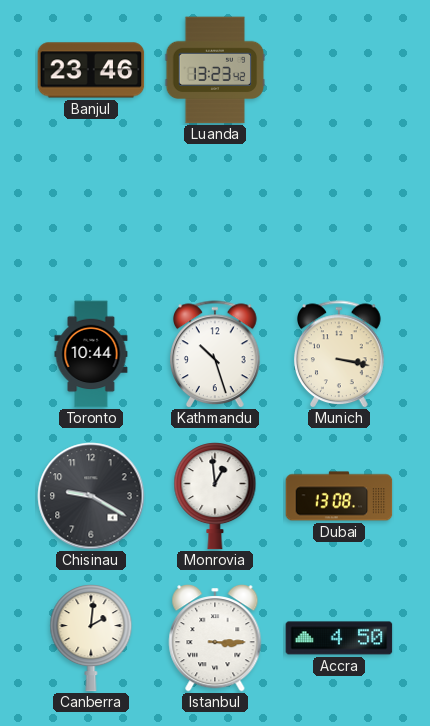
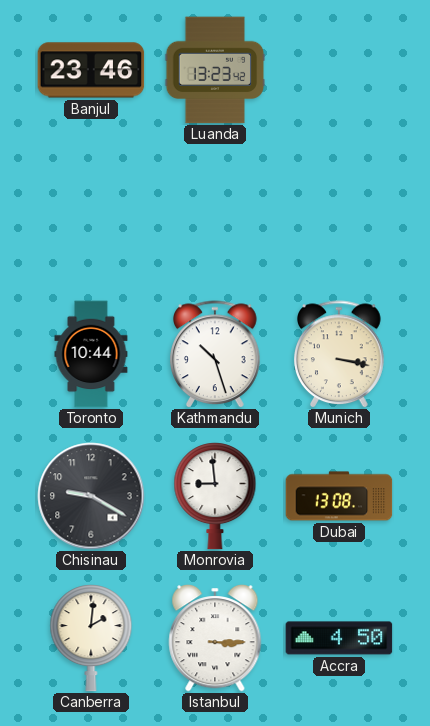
Monrovia: 12:59 -> 8:59
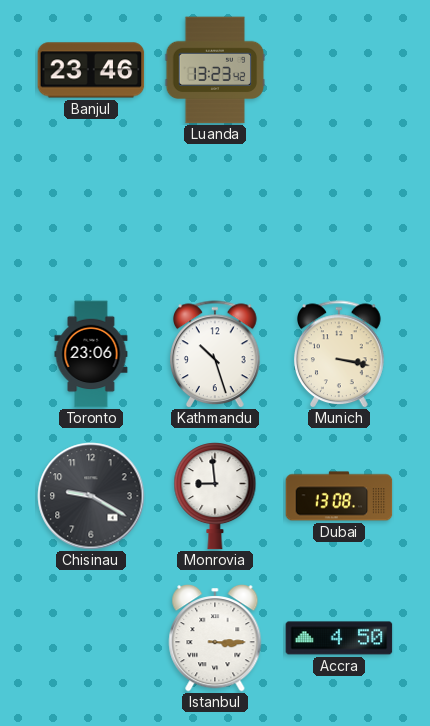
Toronto: 10:44 -> 23:06
Canberra: 2:01 -> none
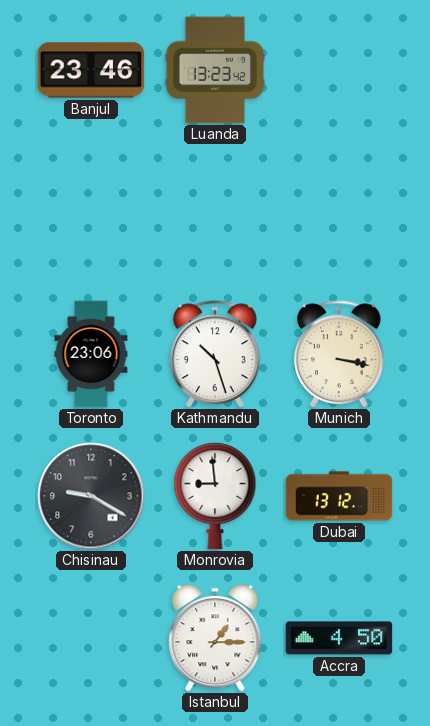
Dubai: 13:08 -> 13:12
Istanbul: 3:15 -> 1:15
